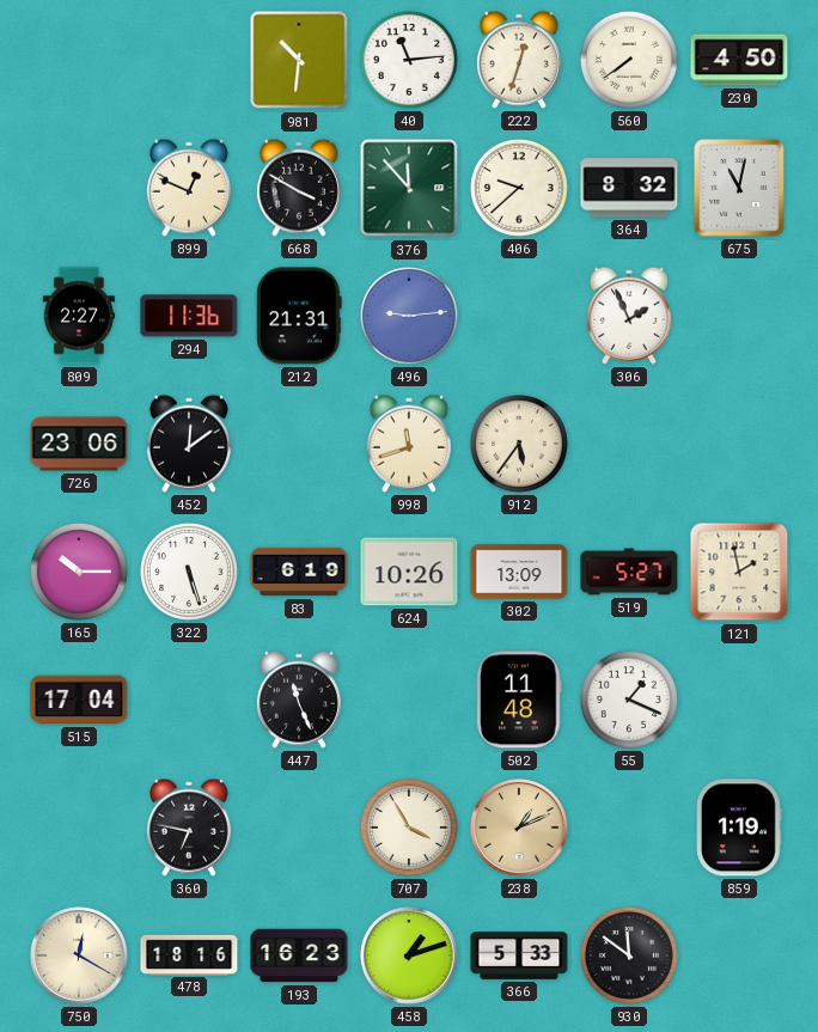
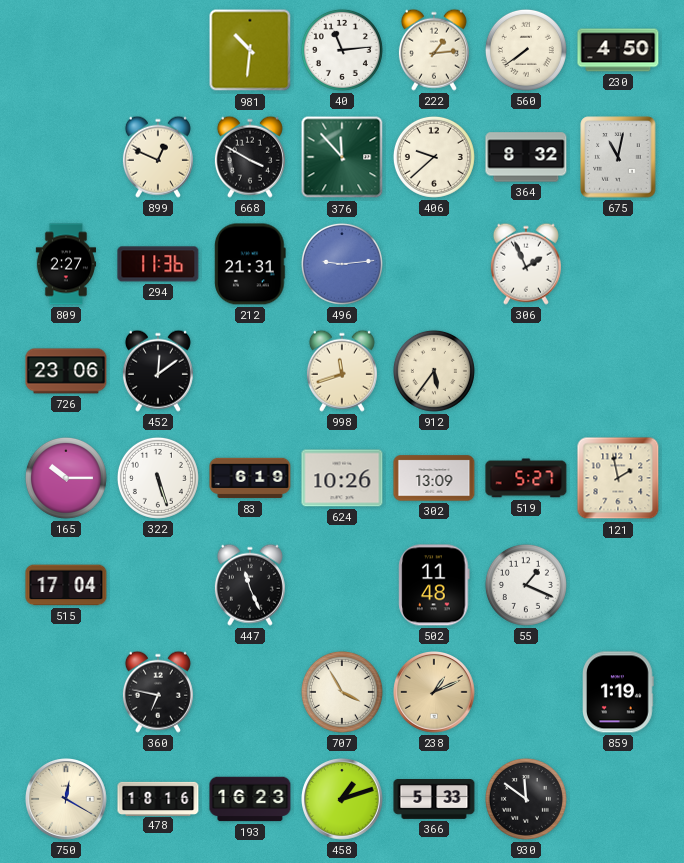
222: 12:33 -> 1:14
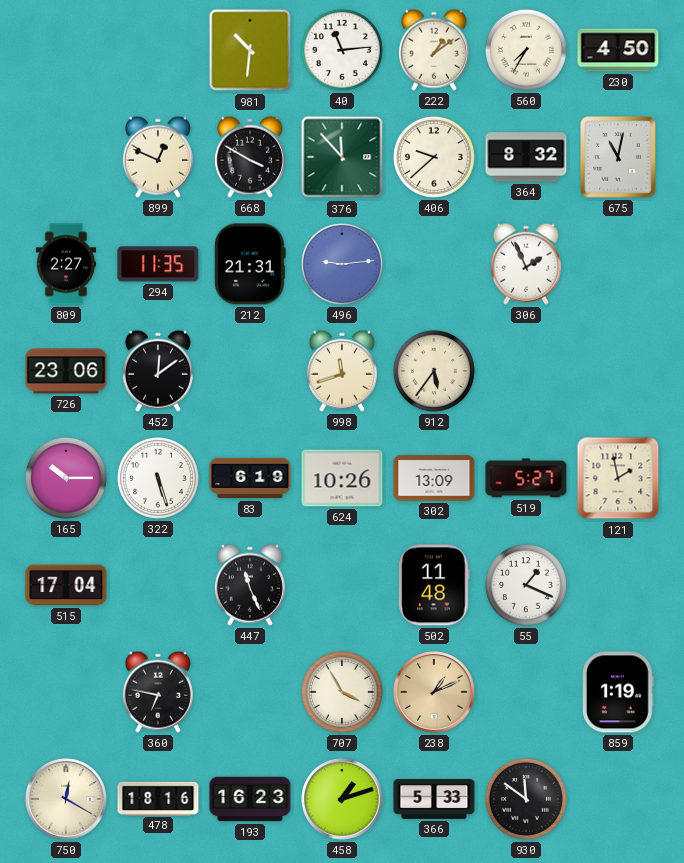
222: 1:14 -> 1:09
560: 7:39 -> 7:35
294: 11:36 -> 11:35
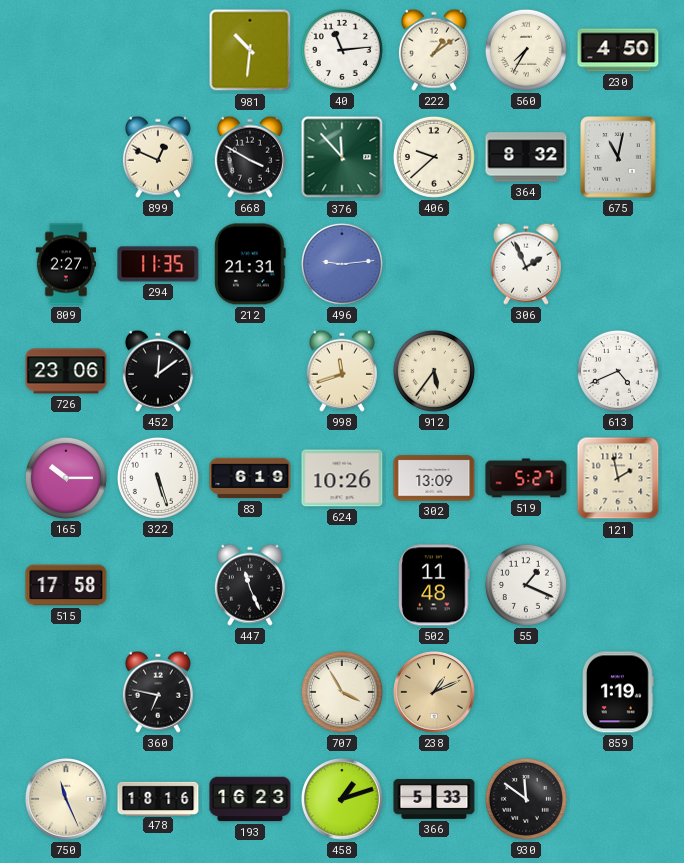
613: none -> 4:41
515: 17:04 -> 17:58
750: 12:20 -> 11:26
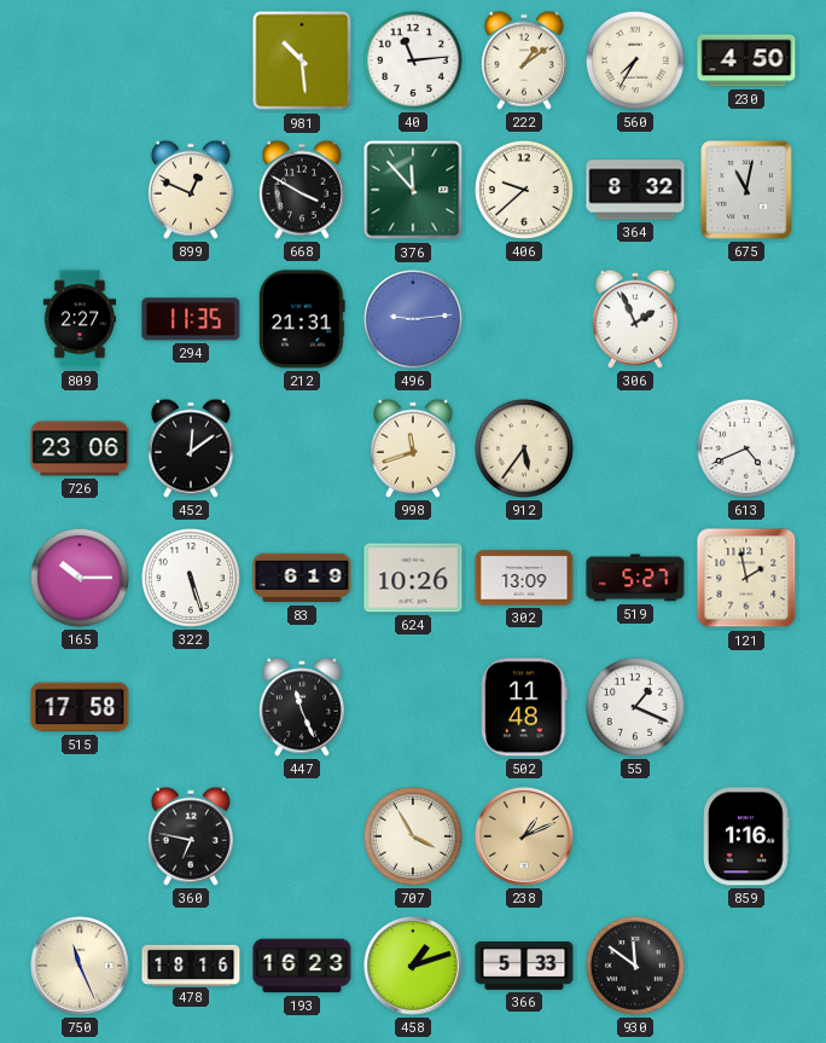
981: 10:31 -> 10:29
859: 1:19 -> 1:16
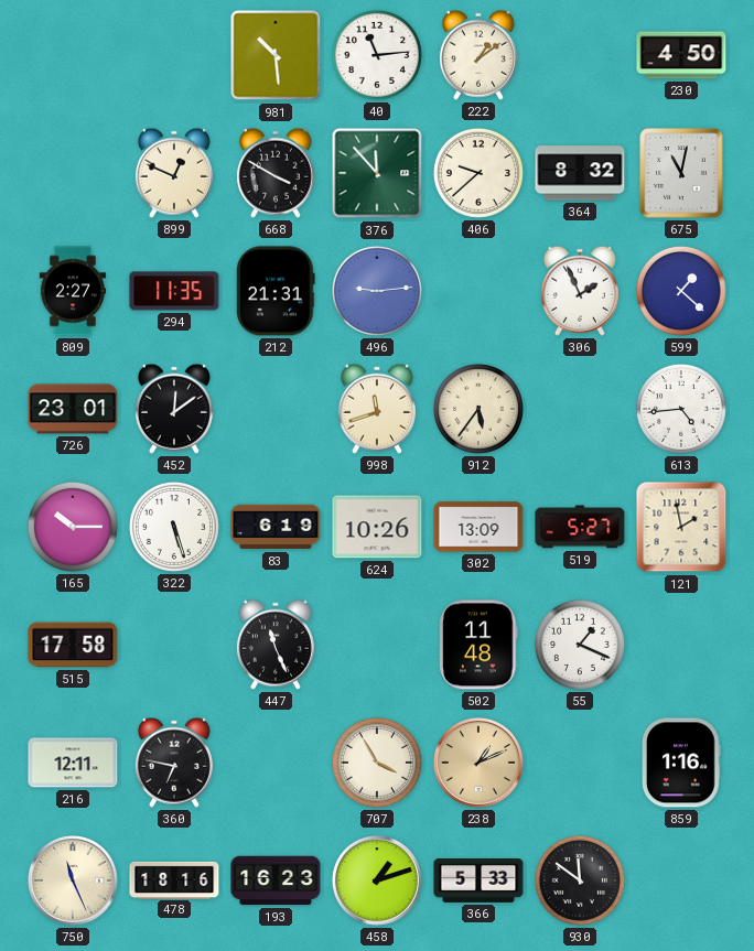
560: 7:35 -> none
599: none -> 1:22
726: 23:06 -> 23:01
613: 4:41 -> 4:44
216: none -> 12:11
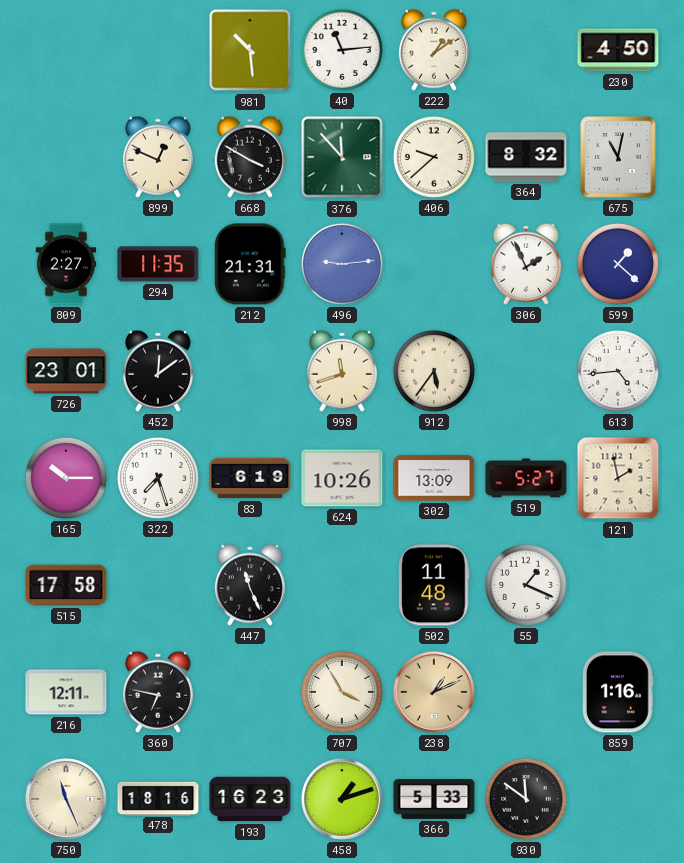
322: 5:27 -> 7:27
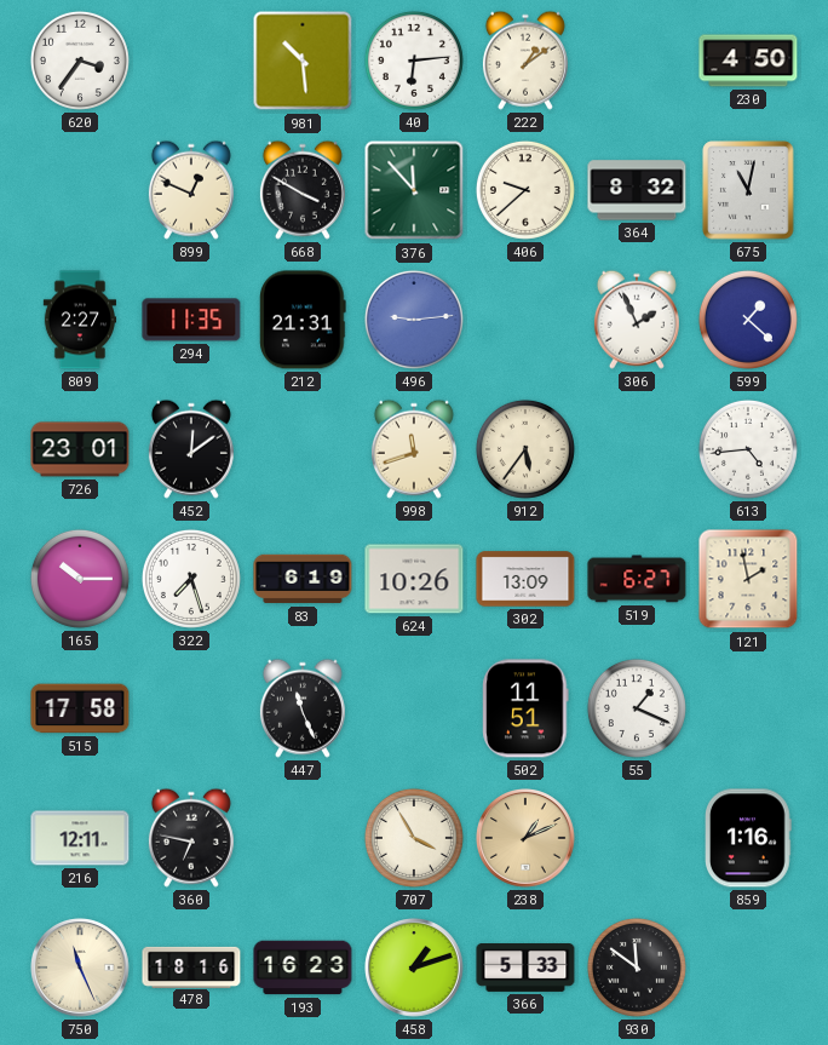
620: none -> 3:36
40: 11:14 -> 6:14
519: 5:27 -> 6:27
502: 11:48 -> 11:51
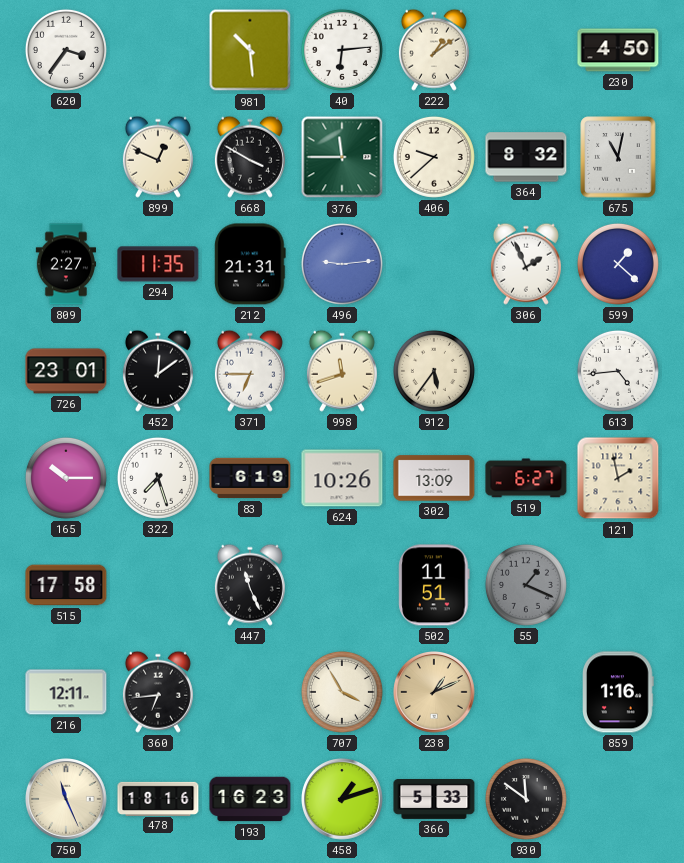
376: 11:53 -> 11:45
371: none -> 6:45
55 dial: white -> grey
360: 6:47 -> 6:44
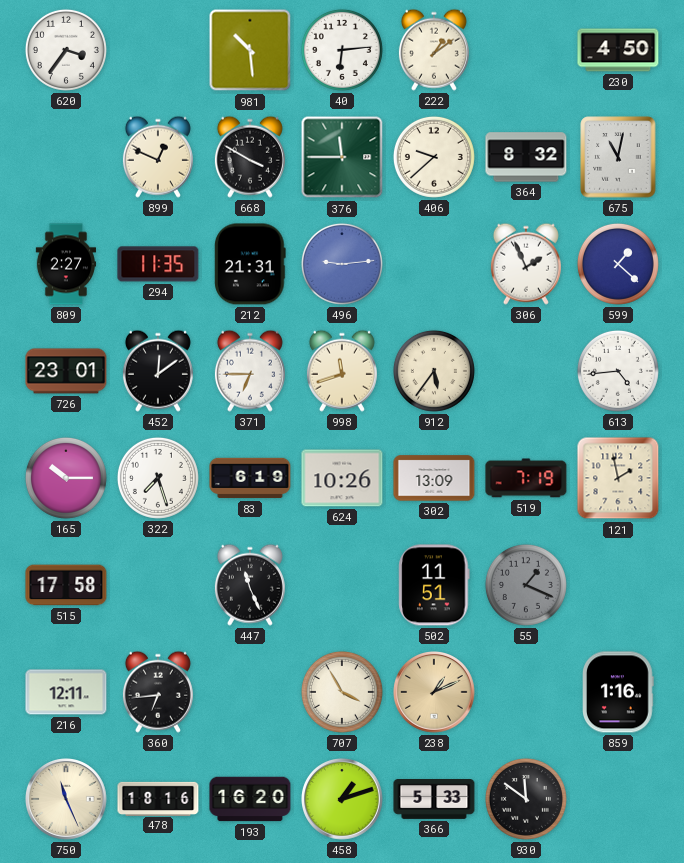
519: 6:27 -> 7:19
193: 16:23 -> 16:20
